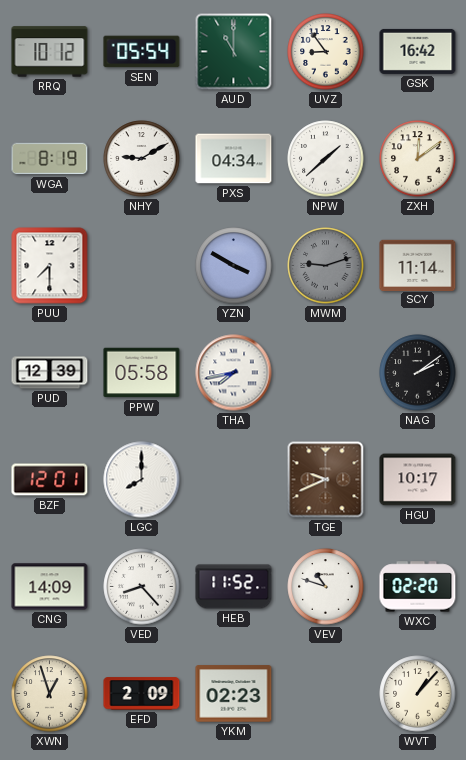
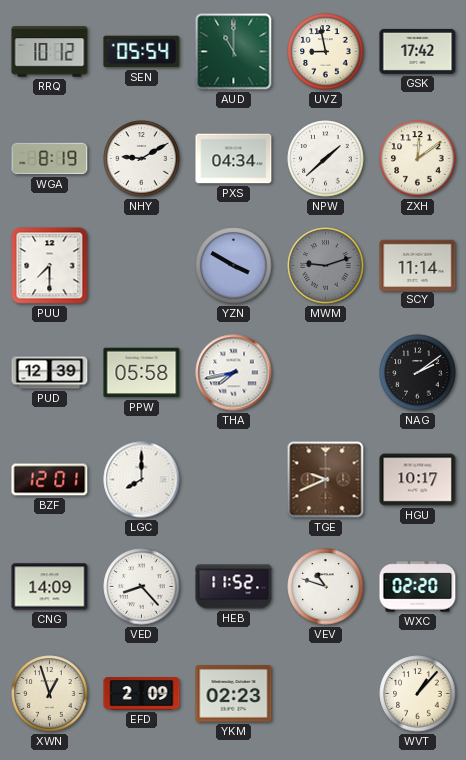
UVZ: 8:54 -> 8:58
GSK: 16:42 -> 17:42
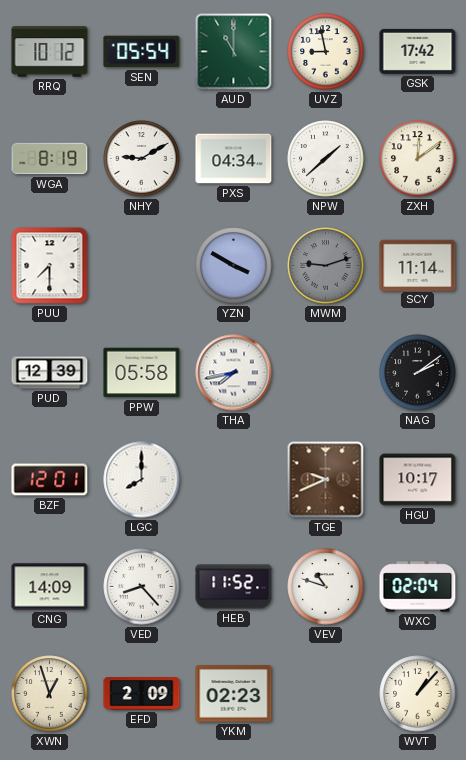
WXC: 02:20 -> 02:04
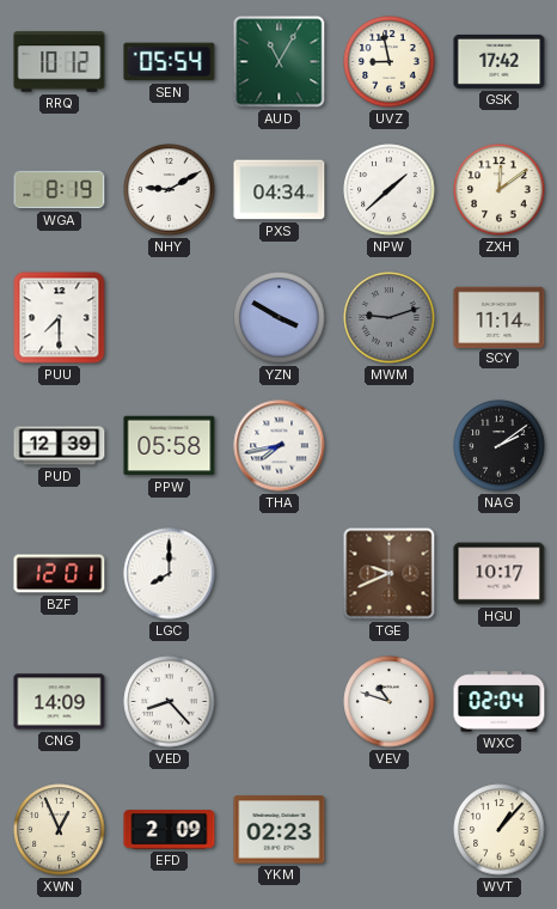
AUD: 11:00 -> 11:05
HEB: 11:52 -> none
XWN: 12:57 -> 12:56
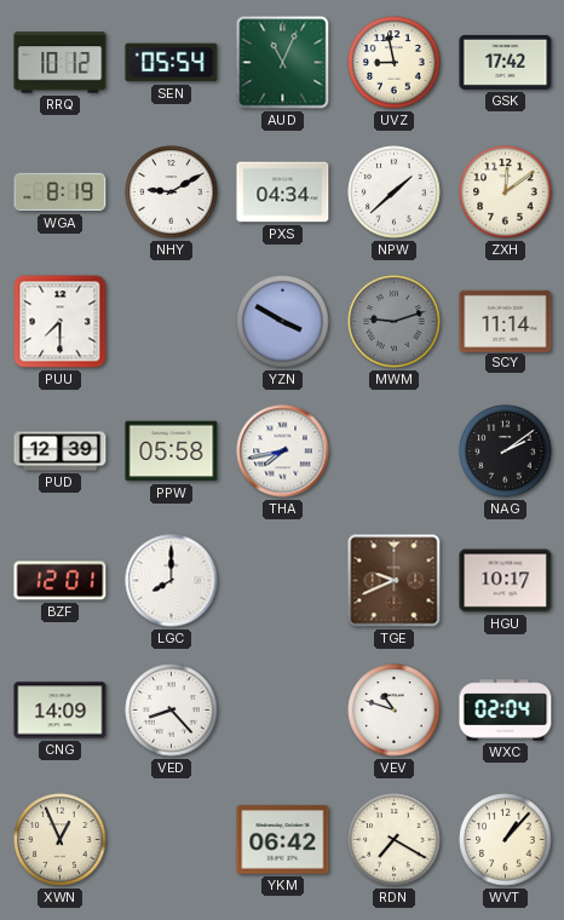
AUD: 11:05 -> 11:04
EFD: 2:09 -> none
YKM: 02:23 -> 06:42
RDN: none -> 7:20
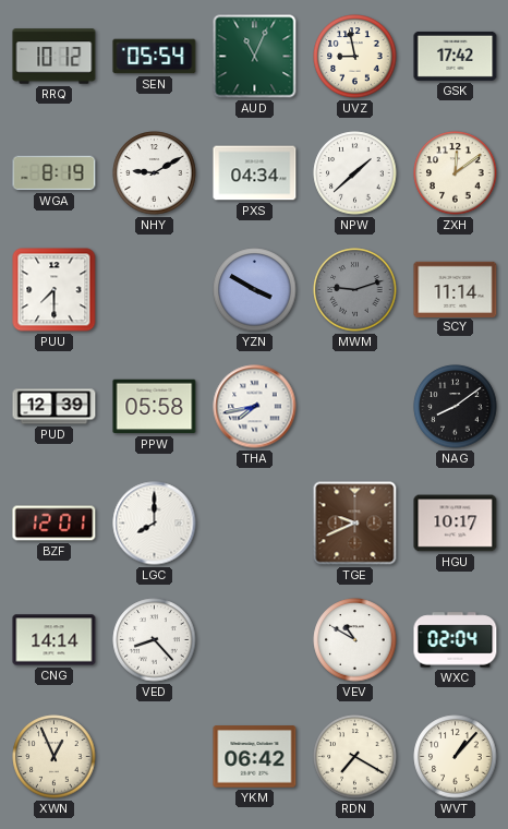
NAG: 2:09 -> 8:09
CNG: 14:09 -> 14:14
VEV: 10:48 -> 10:50
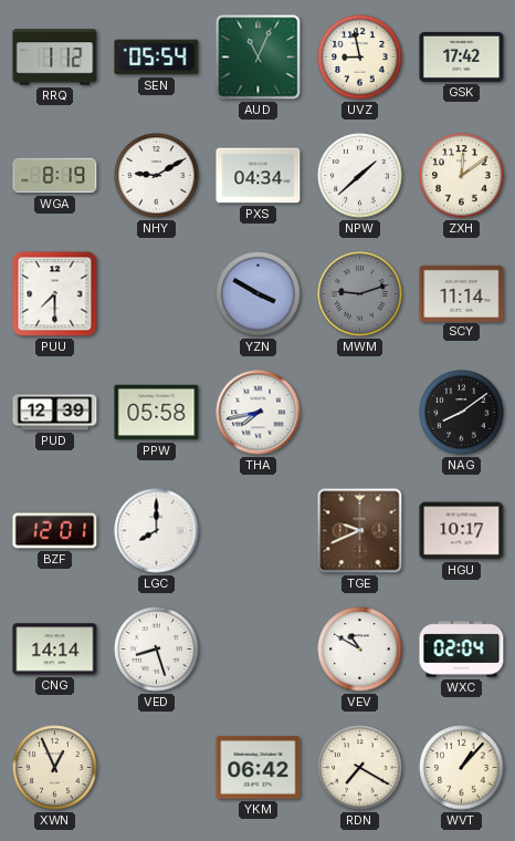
RRQ: 10:12 -> 1:12
VED: 8:23 -> 8:27
